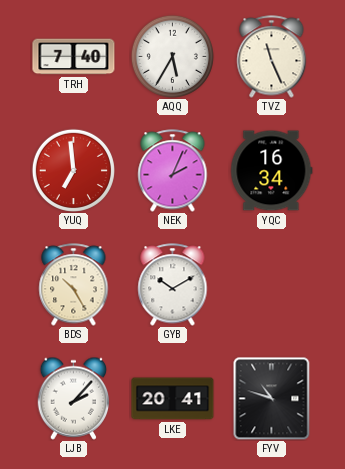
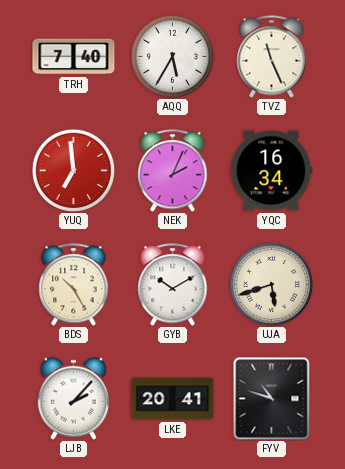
UJA: none -> 5:42
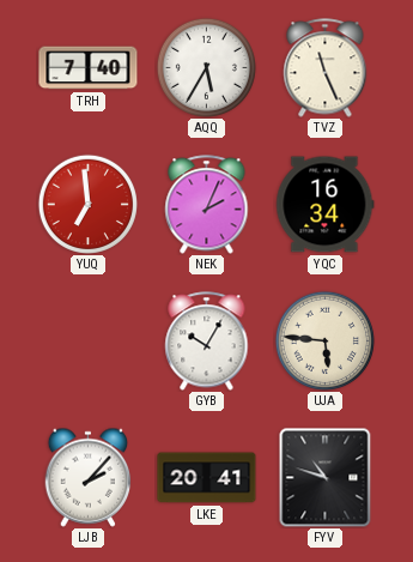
BDS: 10:25 -> none
GYB: 10:10 -> 10:05
UJA: 5:42 -> 5:46
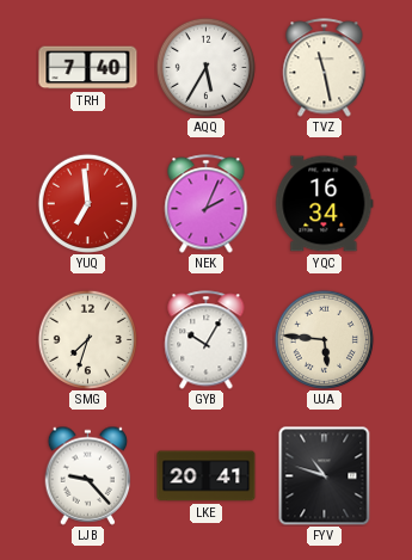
TVZ: 11:26 -> 11:28
SMG: none -> 7:33
LJB: 2:07 -> 9:23
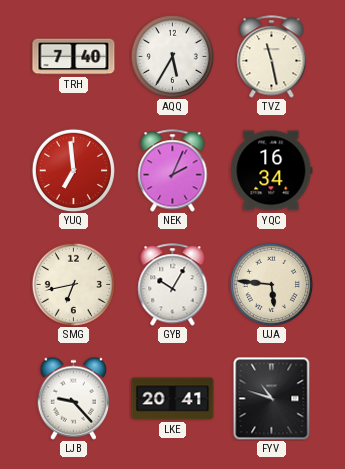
SMG: 7:33 -> 6:43
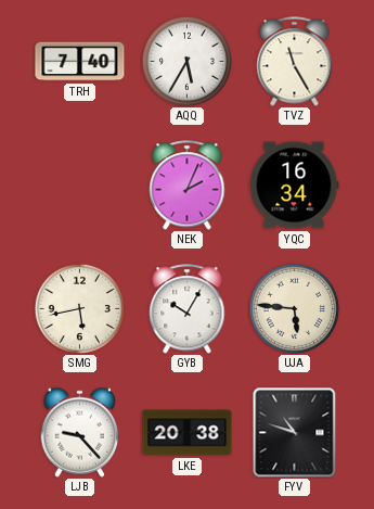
TVZ: 11:28 -> 11:25
YUQ: 6:59 -> none
SMG: 6:43 -> 5:43
LKE: 20:41 -> 20:38
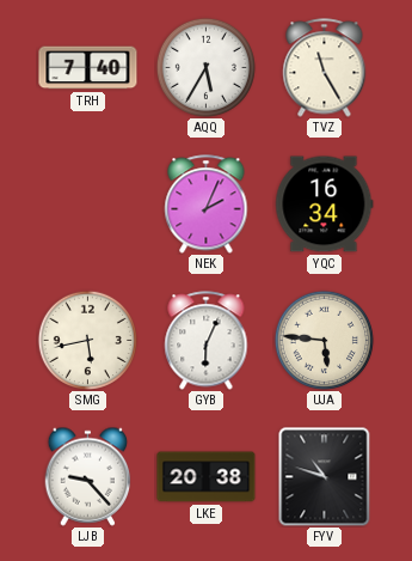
GYB: 10:05 -> 6:04
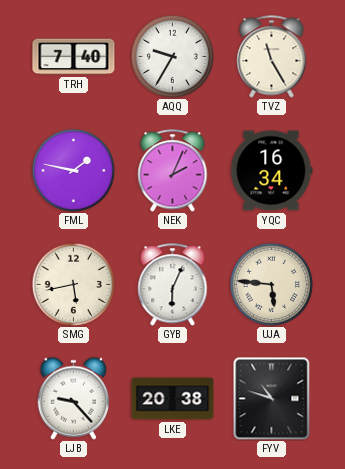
AQQ: 5:35 -> 9:35
FML: none -> 1:47
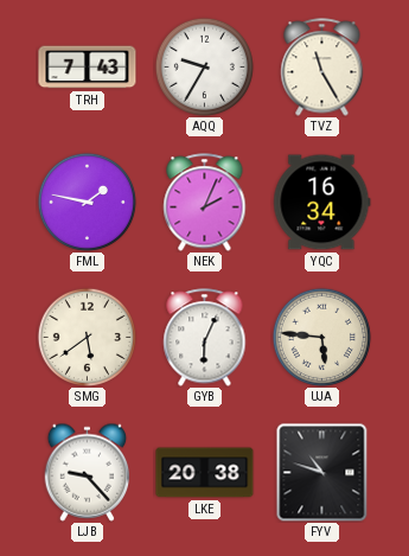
TRH: 7:40 -> 7:43
SMG: 5:43 -> 5:39
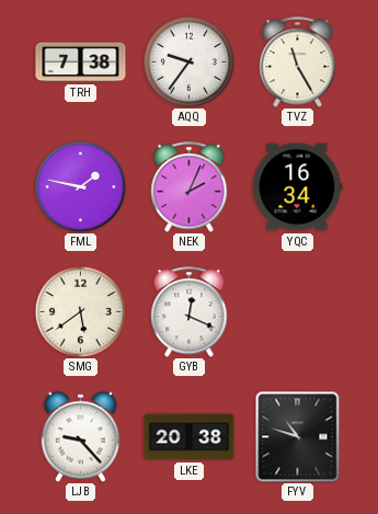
TRH: 7:43 -> 7:38
AQQ: 9:35 -> 9:36
GYB: 6:04 -> 12:19
UJA: 5:46 -> none
